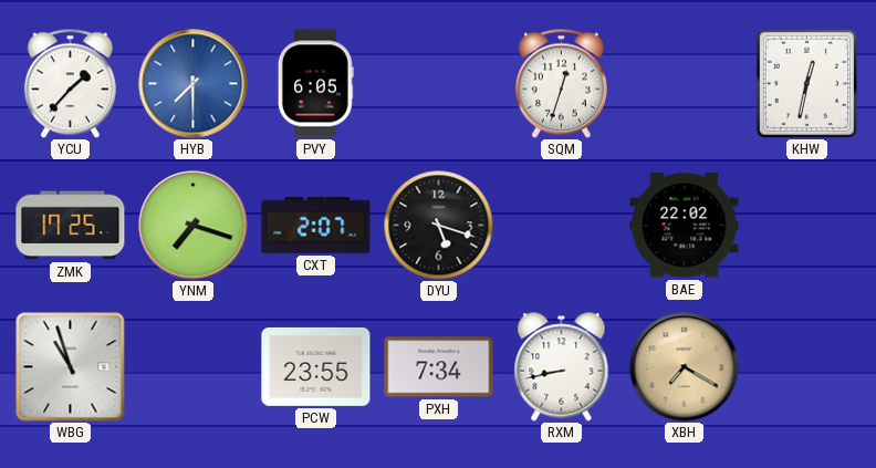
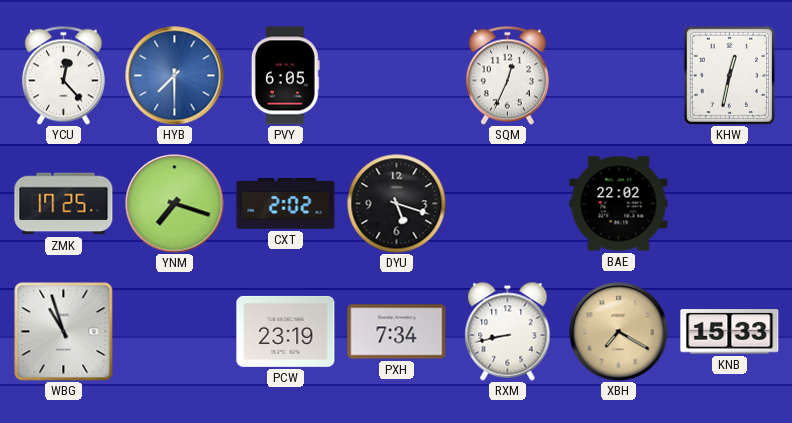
YCU: 1:37 -> 12:23
SQM: 12:33 -> 12:34
CXT: 2:07 -> 2:02
PCW: 23:55 -> 23:19
KNB: none -> 15:33
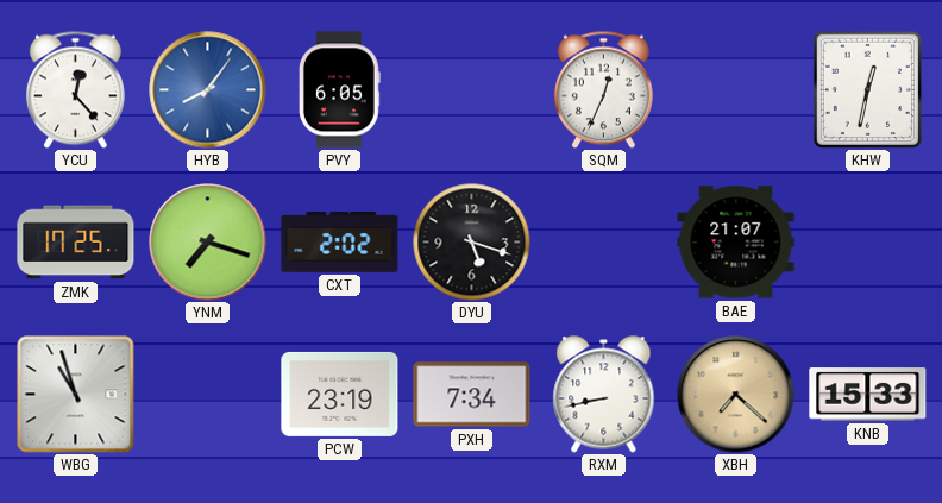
HYB: 7:30 -> 8:06
BAE: 22:02 -> 21:07
XBH: 7:20 -> 7:22
